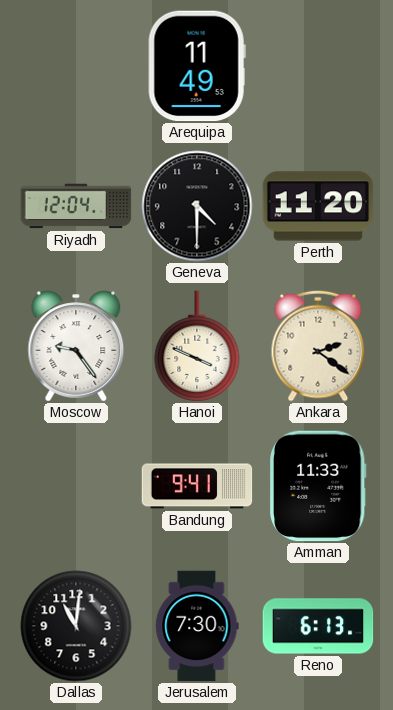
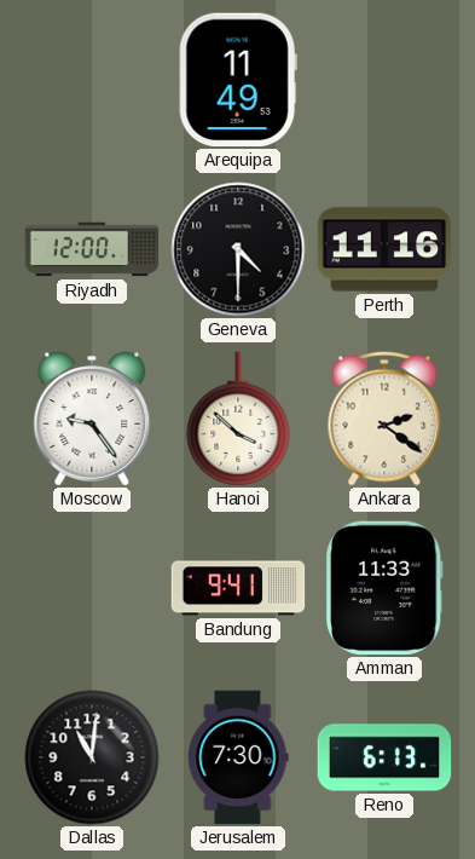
Riyadh: 12:04 -> 12:00
Perth: 11:20 -> 11:16
Hanoi: 3:49 -> 3:52
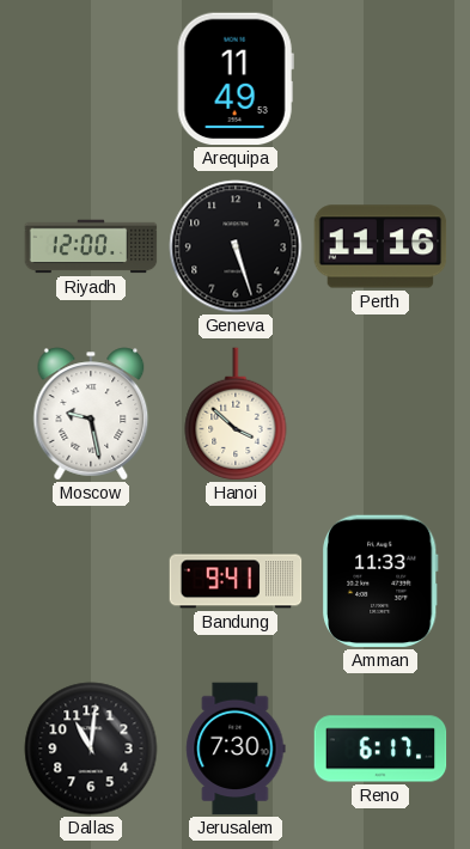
Geneva: 4:30 -> 5:27
Moscow: 9:24 -> 9:28
Ankara: 2:21 -> none
Reno: 6:13 -> 6:17
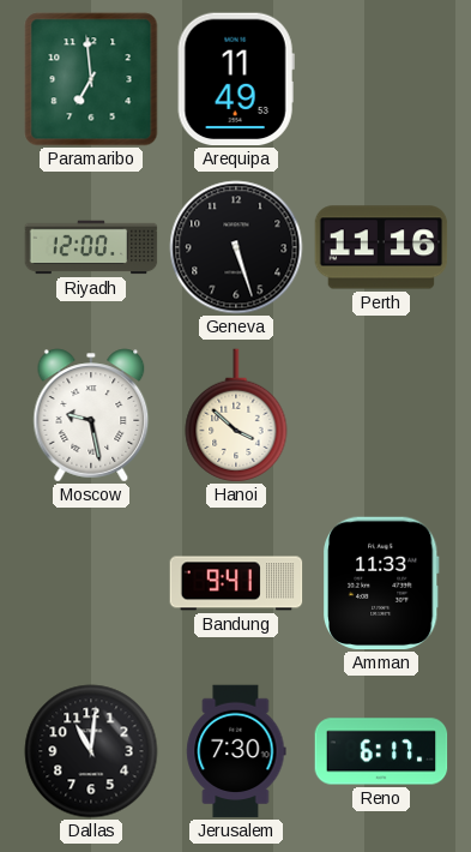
Paramaribo: none -> 6:59
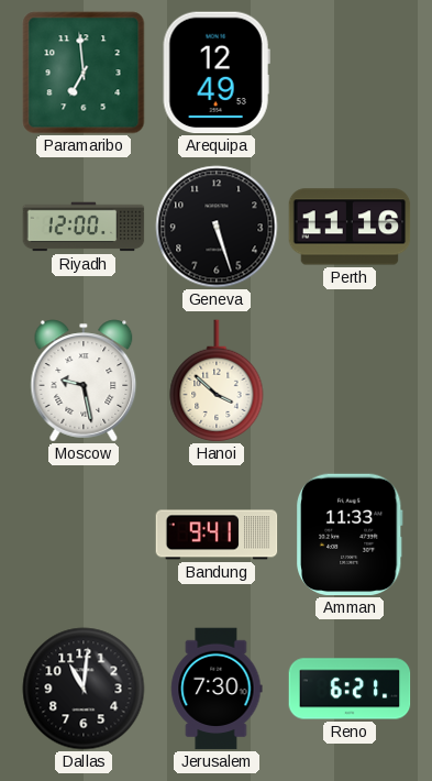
Arequipa: 11:49 -> 12:49
Reno: 6:17 -> 6:21
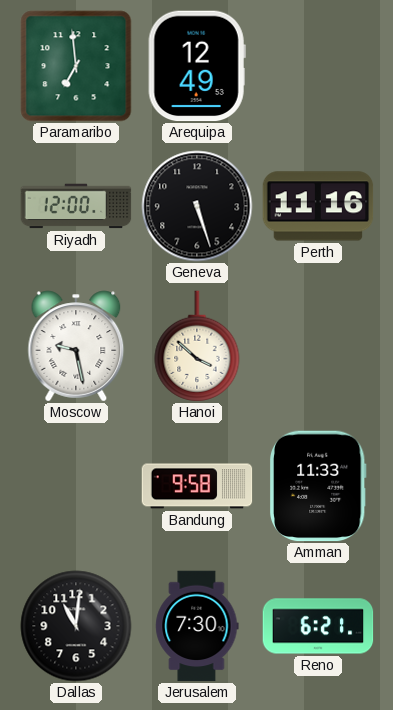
Bandung: 9:41 -> 9:58
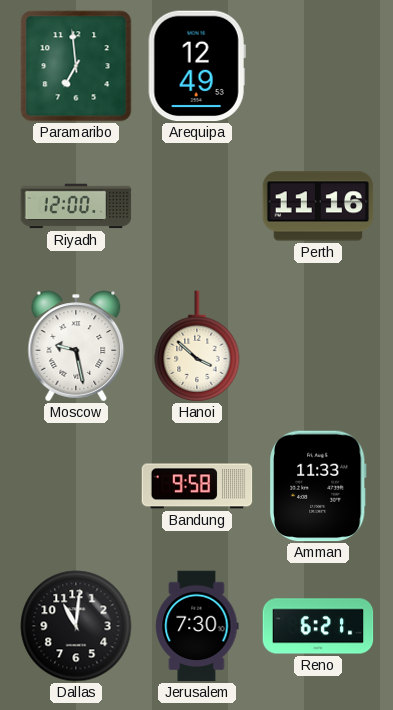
Geneva: 5:27 -> none
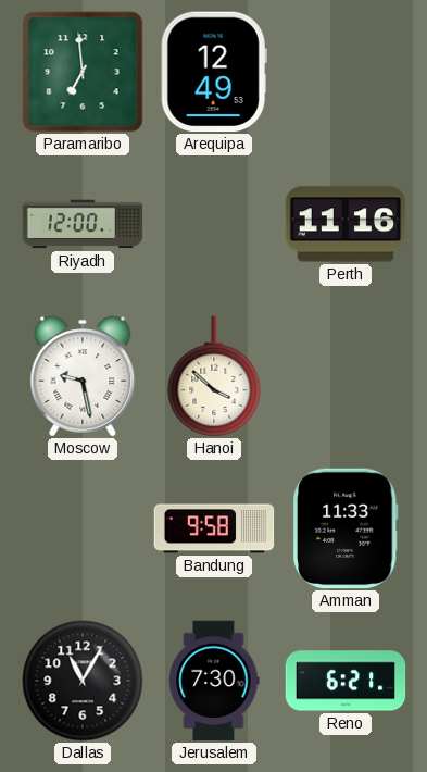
Dallas: 11:01 -> 11:05
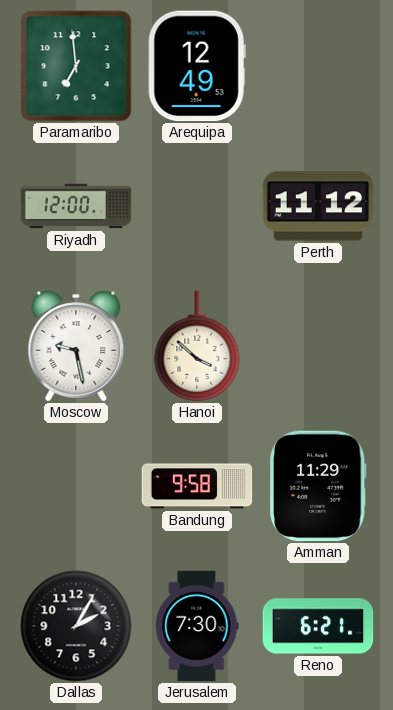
Perth: 11:16 -> 11:12
Amman: 11:33 -> 11:29
Dallas: 11:05 -> 2:05
